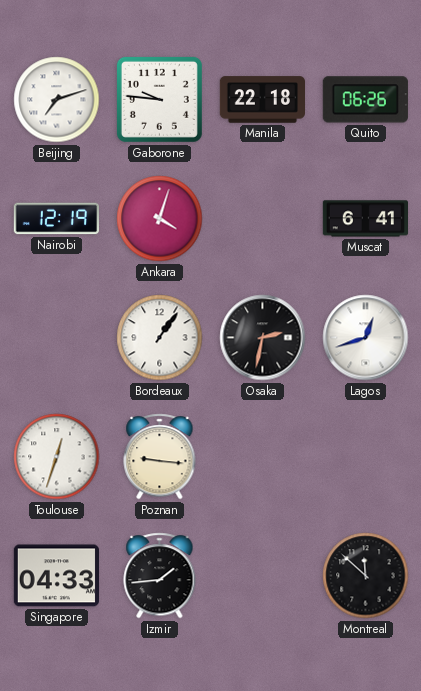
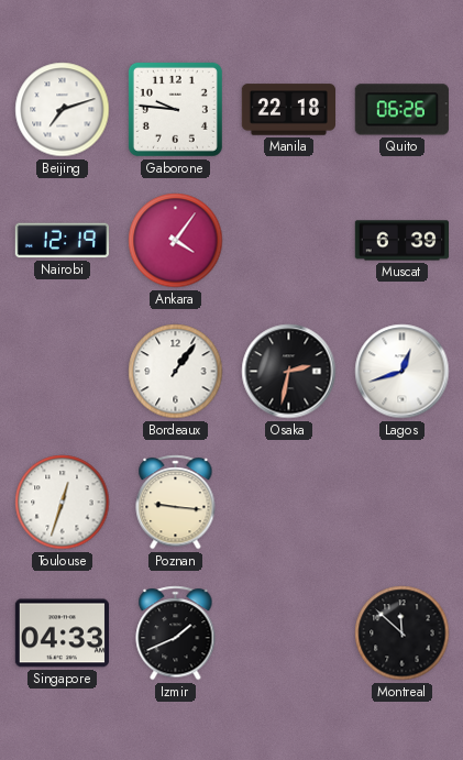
Ankara: 4:03 -> 4:06
Muscat: 6:41 -> 6:39
Izmir: 1:44 -> 1:41
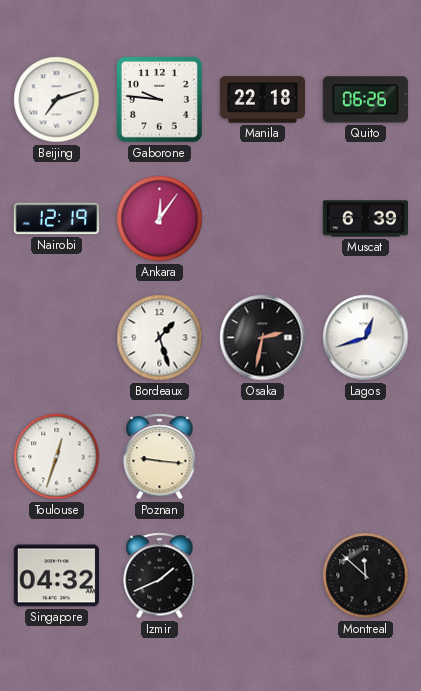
Ankara: 4:06 -> 12:06
Bordeaux: 1:06 -> 1:27
Singapore: 04:33 -> 04:32
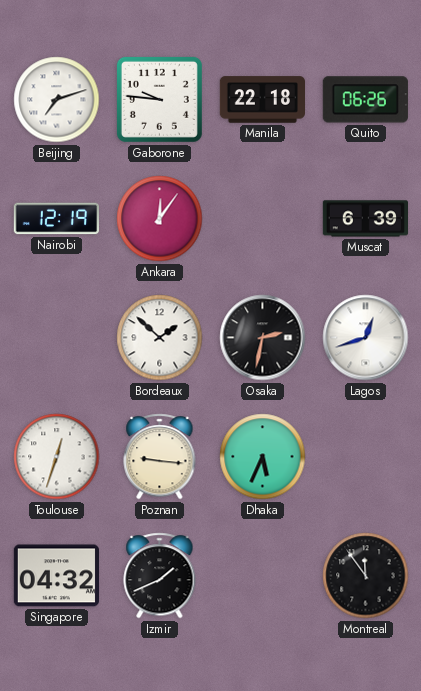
Bordeaux: 1:27 -> 1:52
Dhaka: none -> 5:34
Montreal: 11:52 -> 11:54
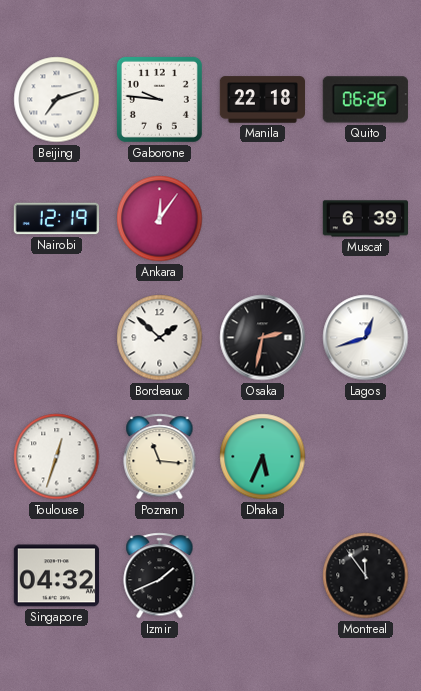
Poznan: 9:16 -> 11:16
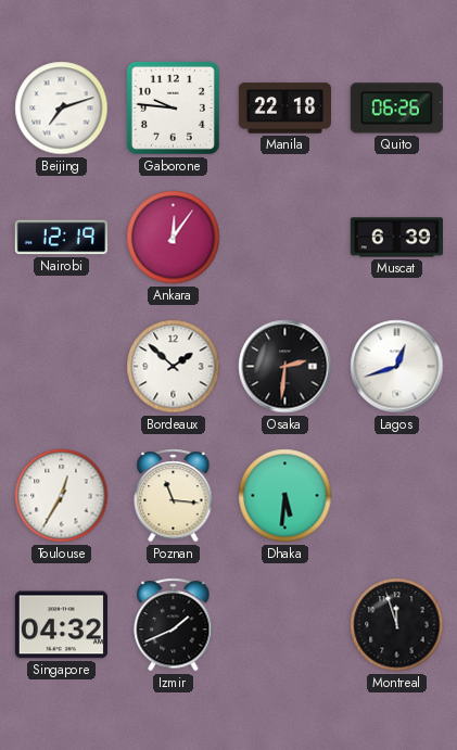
Osaka: 2:32 -> 2:31
Toulouse: 12:33 -> 12:35
Dhaka: 5:34 -> 5:31
Montreal: 11:54 -> 11:57
